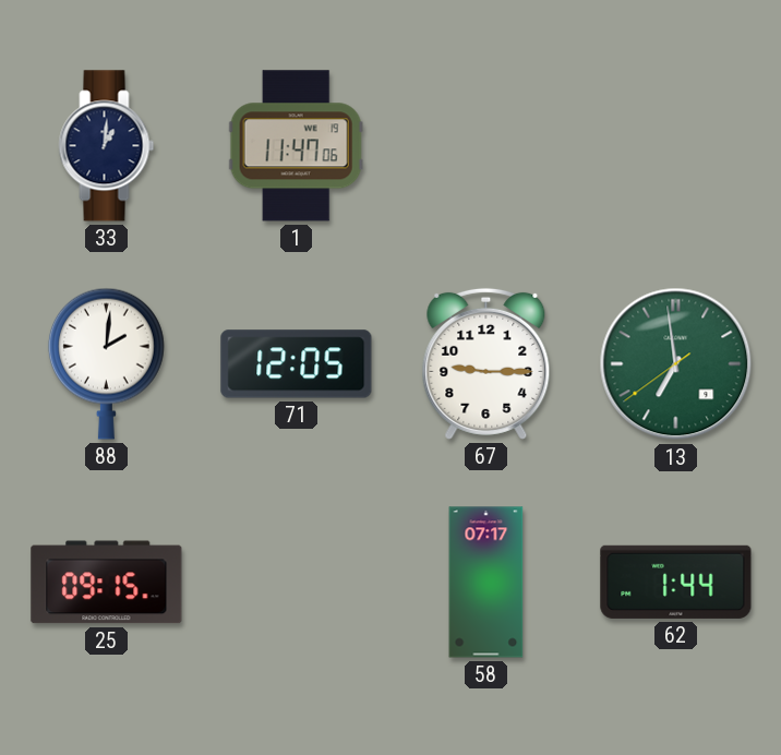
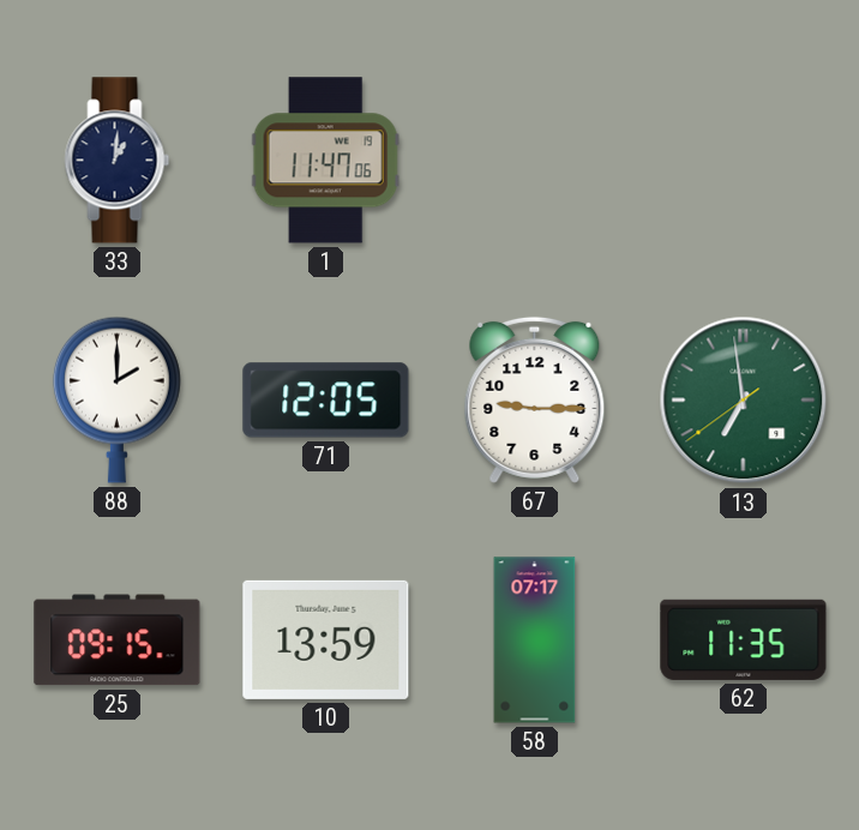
88: 2:01 -> 2:00
10: none -> 13:59
62: 1:44 -> 11:35
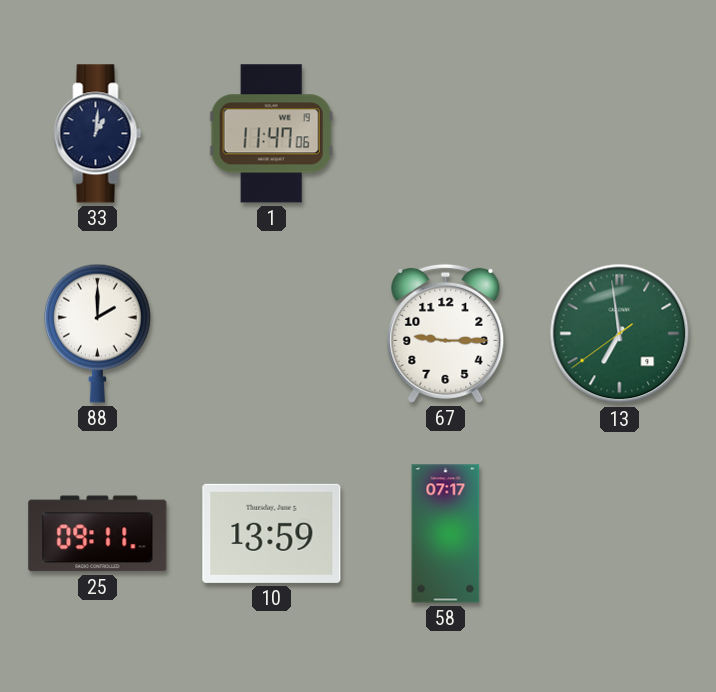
71: 12:05 -> none
25: 09:15 -> 09:11
62: 11:35 -> none
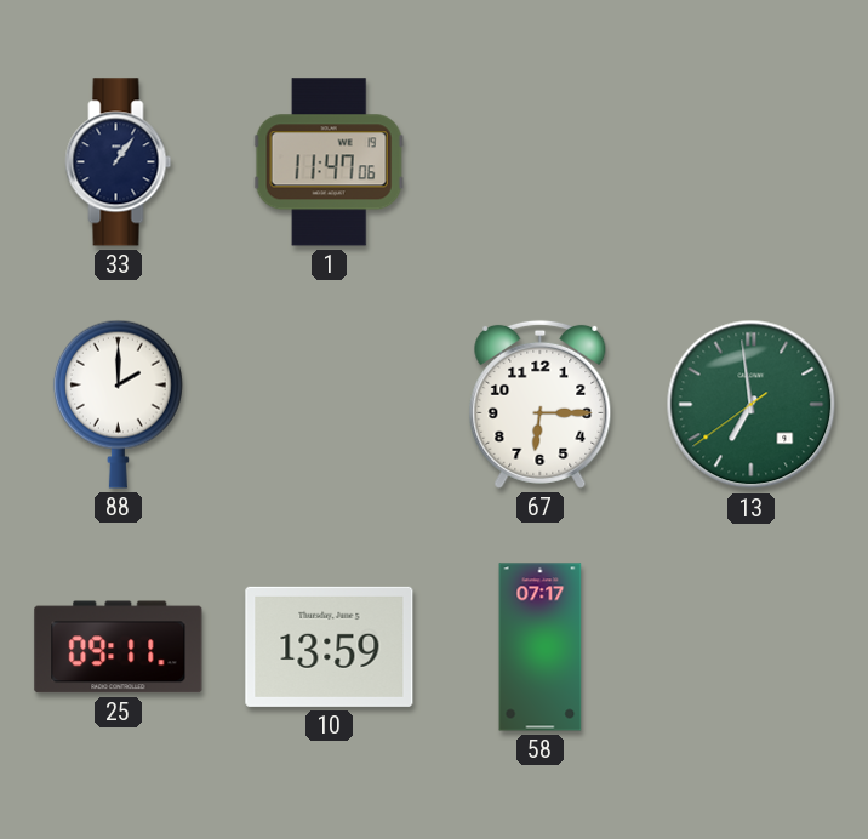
33: 1:01 -> 1:06
67: 9:15 -> 6:15
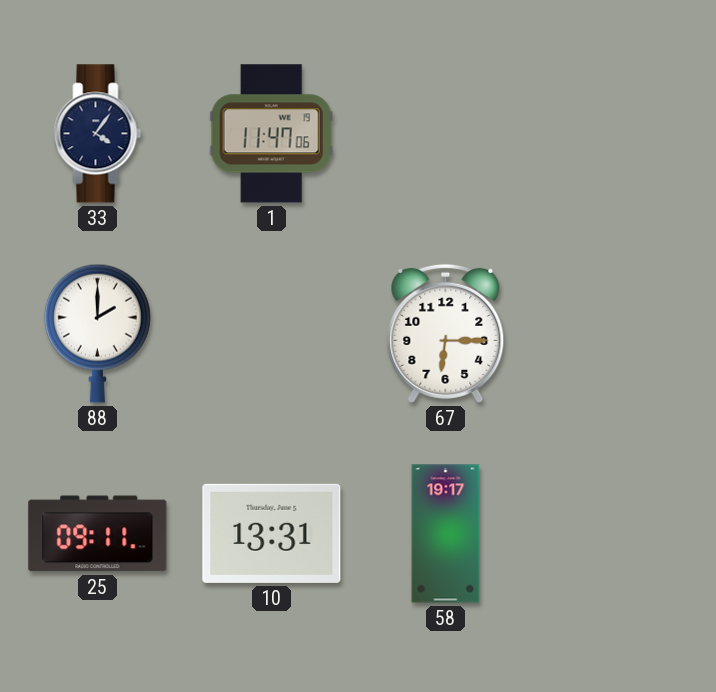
33: 1:06 -> 4:06
13: 6:58 -> none
10: 13:59 -> 13:31
58: 07:17 -> 19:17
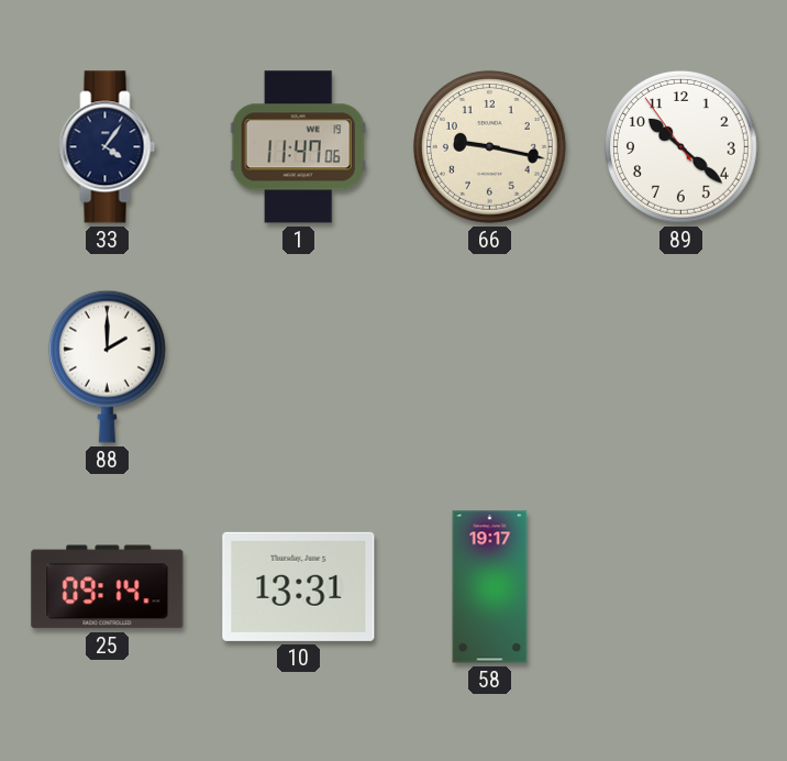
66: none -> 9:17
89: none -> 10:21
67: 6:15 -> none
25: 09:11 -> 09:14
